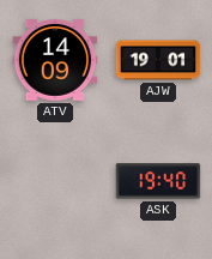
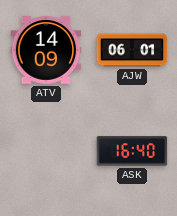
AJW: 19:01 -> 06:01
ASK: 19:40 -> 16:40
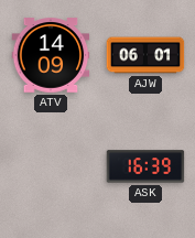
ASK: 16:40 -> 16:39
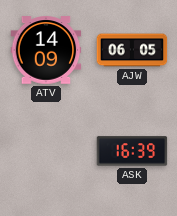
AJW: 06:01 -> 06:05
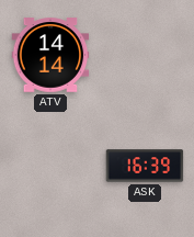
ATV: 14:09 -> 14:14
AJW: 06:05 -> none
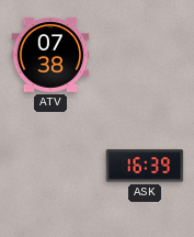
ATV: 14:14 -> 07:38
